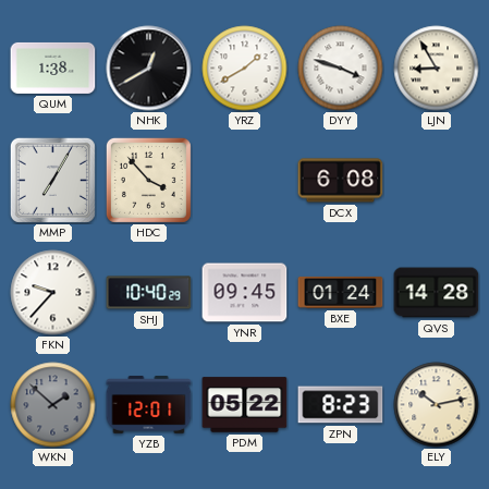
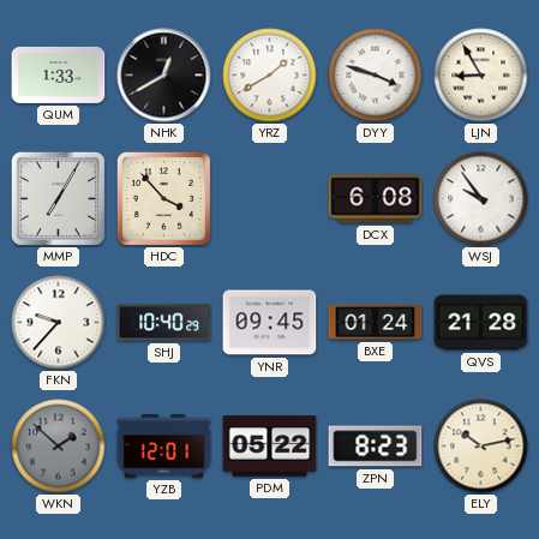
QUM: 1:38 -> 1:33
WSJ: none -> 9:54
QVS: 14:28 -> 21:28
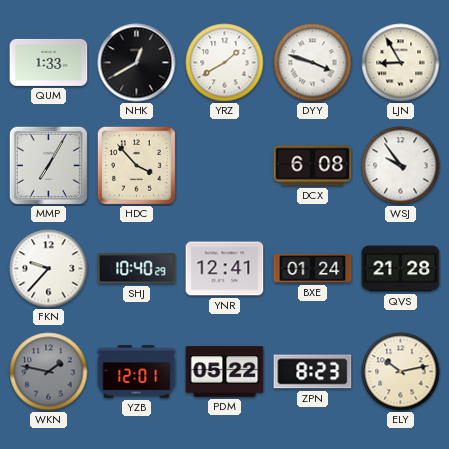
YNR: 09:45 -> 12:41
WKN: 1:52 -> 1:47
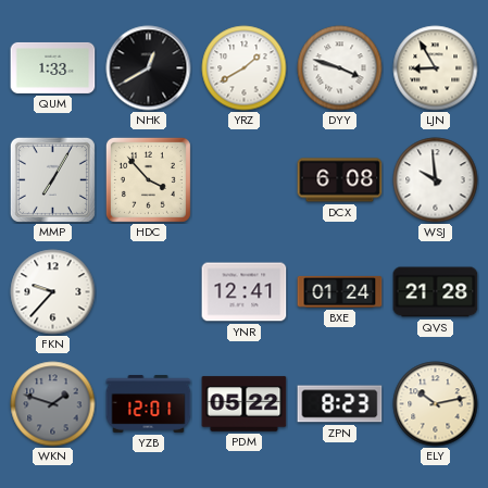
WSJ: 9:54 -> 9:59
SHJ: 10:40 -> none
WKN: 1:47 -> 1:48
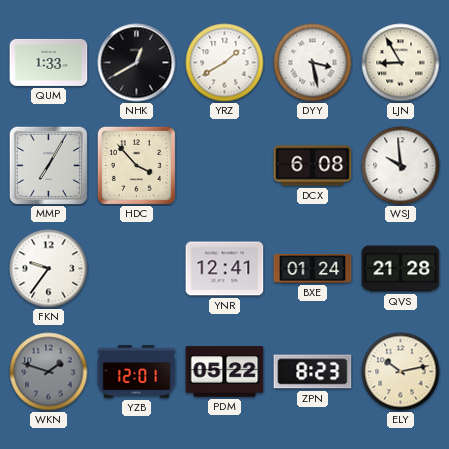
DYY: 3:48 -> 3:28
FKN: 9:37 -> 9:36
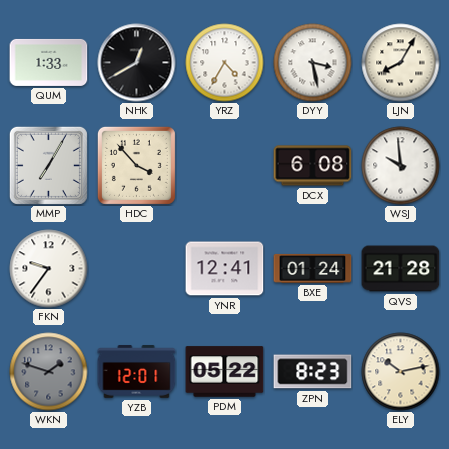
YRZ: 1:40 -> 4:35
LJN: 8:55 -> 8:05
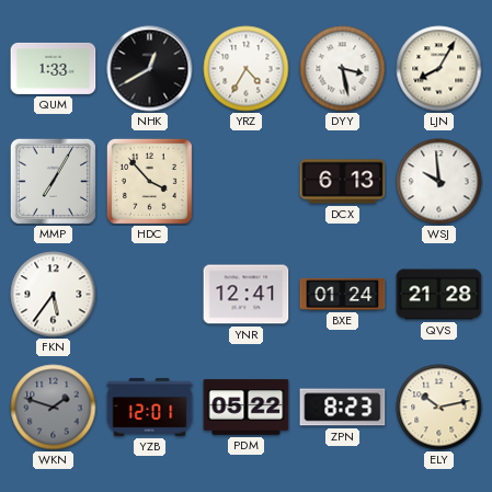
DCX: 6:08 -> 6:13
FKN: 9:36 -> 5:36
